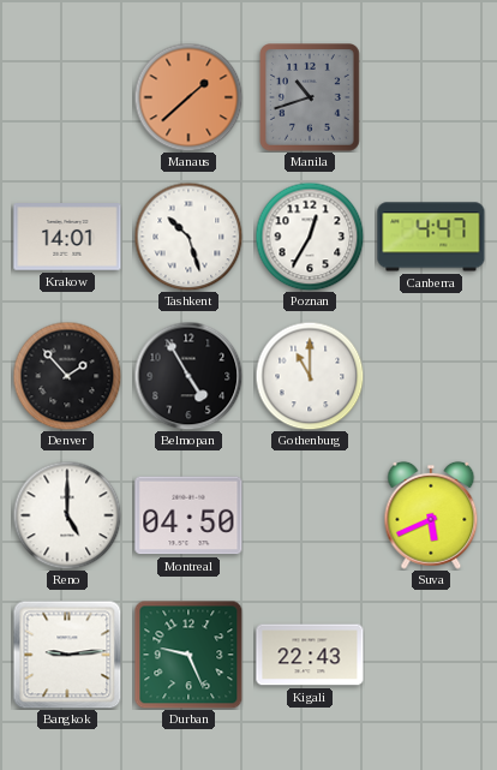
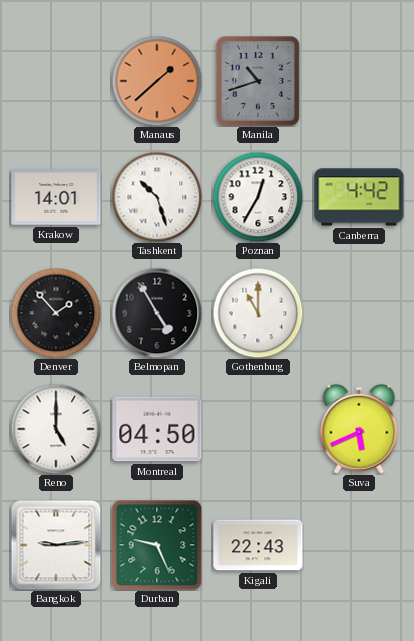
Canberra: 4:47 -> 4:42
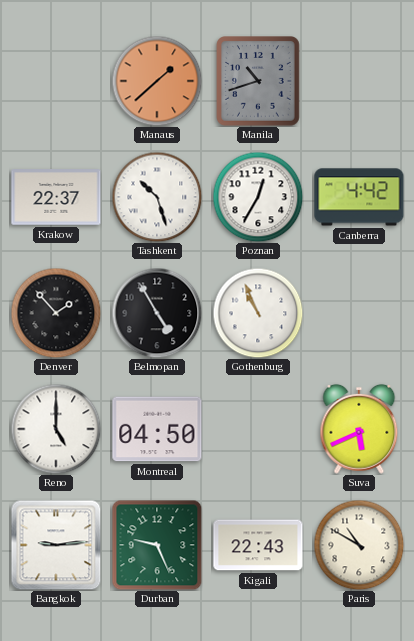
Krakow: 14:01 -> 22:37
Gothenburg: 11:00 -> 10:56
Paris: none -> 10:50
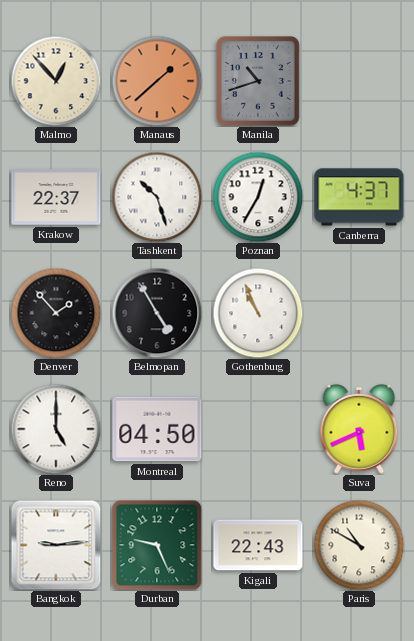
Malmo: none -> 12:53
Canberra: 4:42 -> 4:37
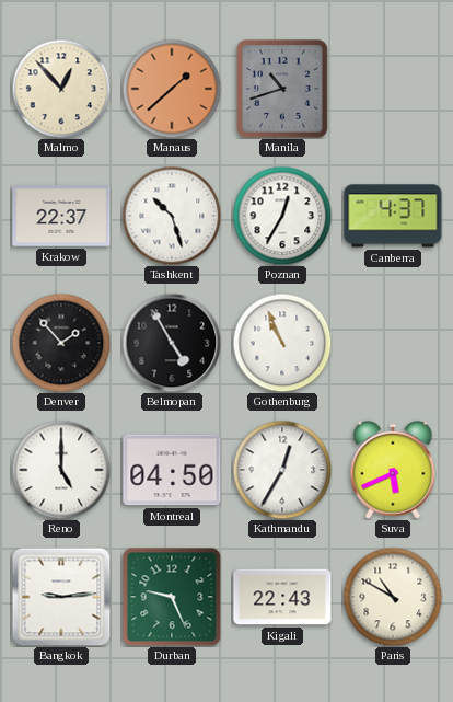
Kathmandu: none -> 12:35
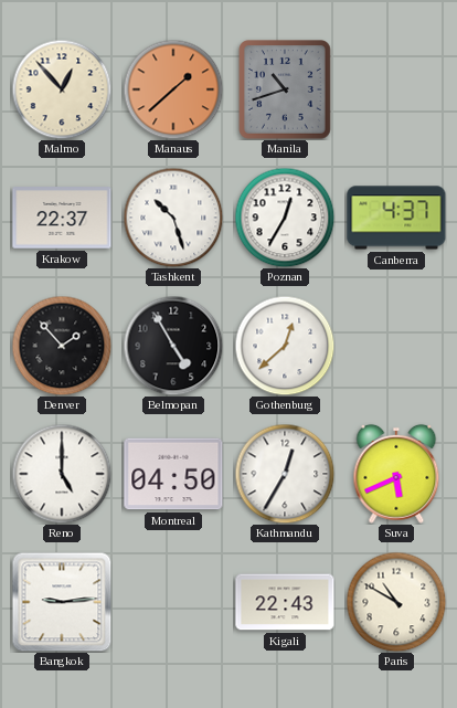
Gothenburg: 10:56 -> 12:38
Durban: 9:26 -> none
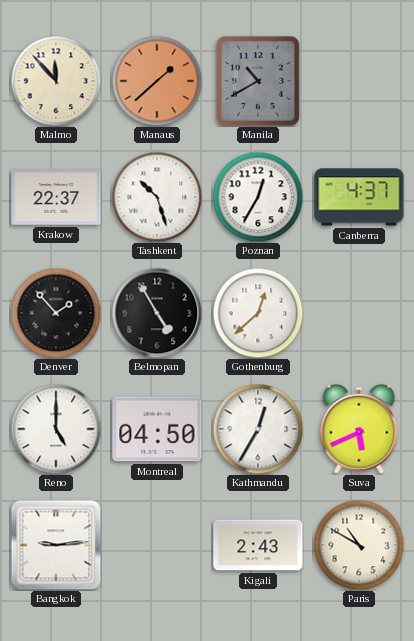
Malmo: 12:53 -> 11:53
Manila: 10:42 -> 10:40
Kigali: 22:43 -> 2:43
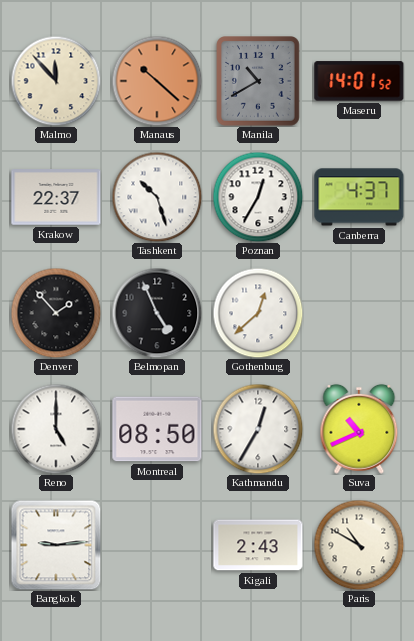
Manaus: 1:38 -> 10:22
Maseru: none -> 14:01
Belmopan: 4:55 -> 4:56
Montreal: 04:50 -> 08:50
Suva: 5:41 -> 10:41
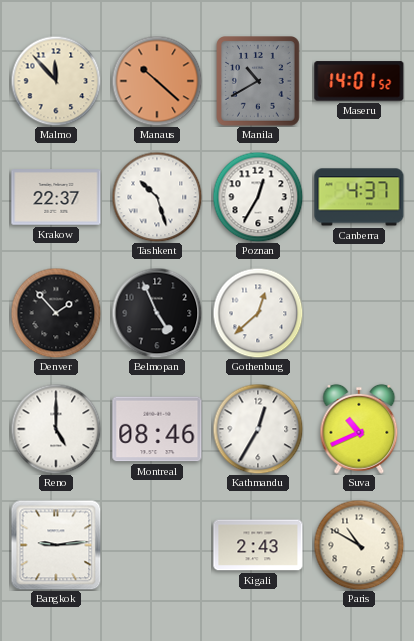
Montreal: 08:50 -> 08:46
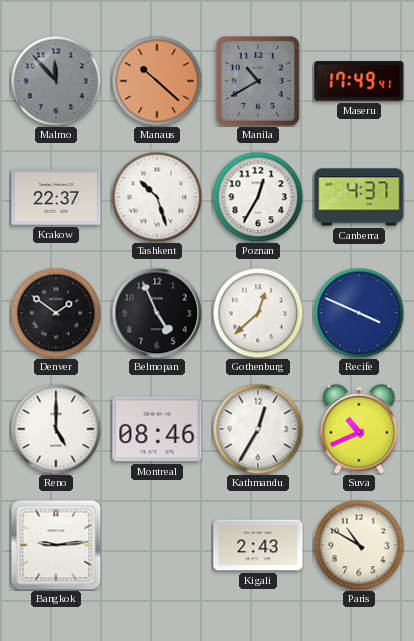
Malmo dial: cream -> grey
Maseru: 14:01 -> 17:49
Denver: 1:53 -> 1:51
Recife: none -> 3:49
